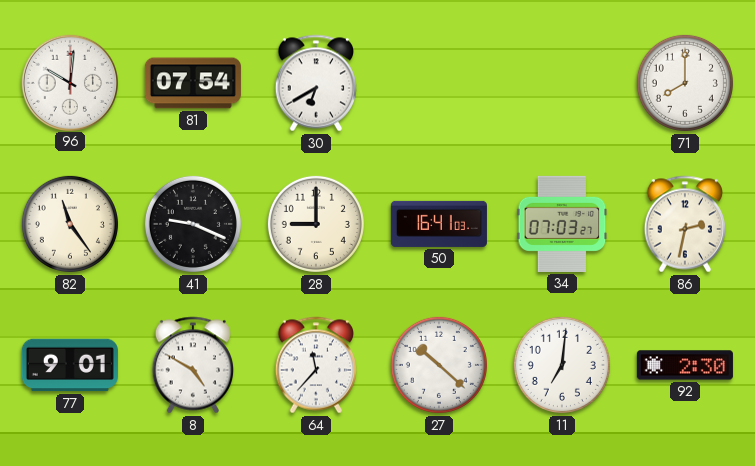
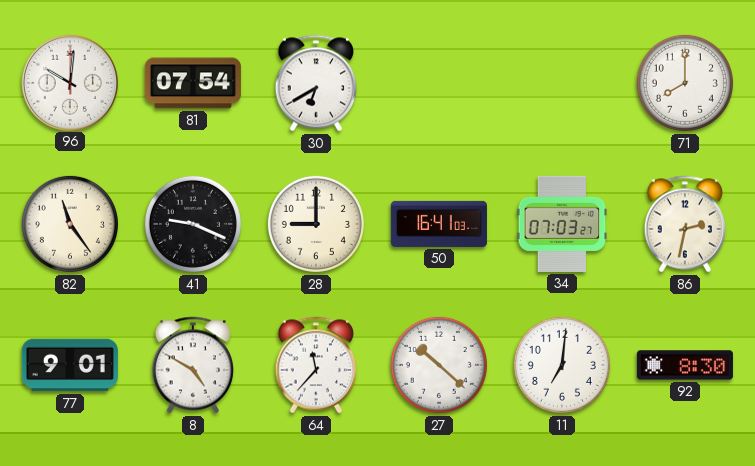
92: 2:30 -> 8:30
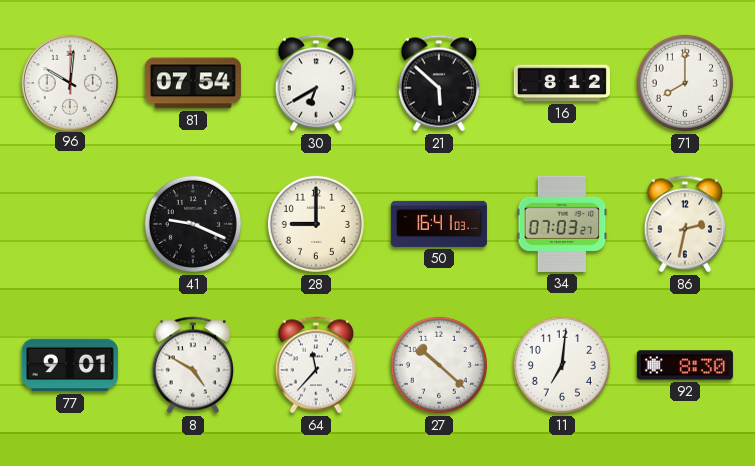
21: none -> 5:52
16: none -> 8:12
82: 11:24 -> none
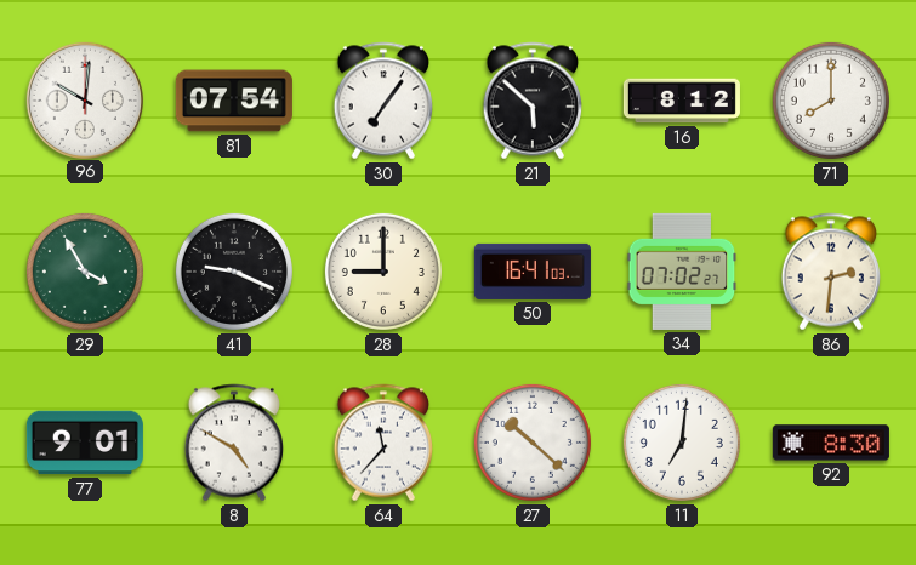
30: 6:40 -> 7:06
29: none -> 3:55
34: 07:03 -> 07:02
86: 2:32 -> 2:31
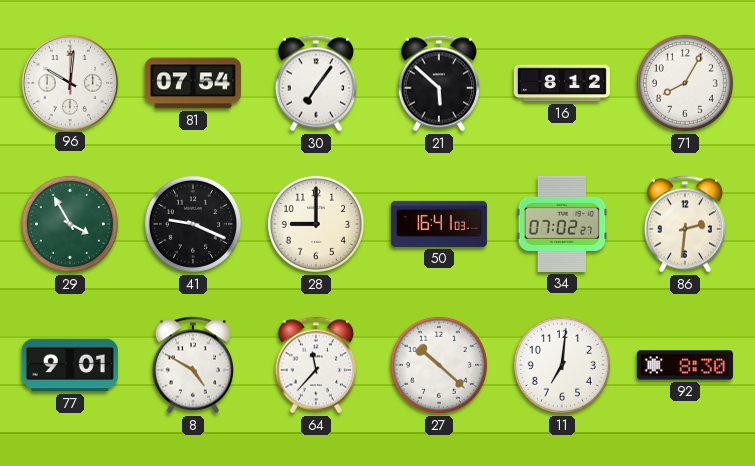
71: 8:00 -> 8:05
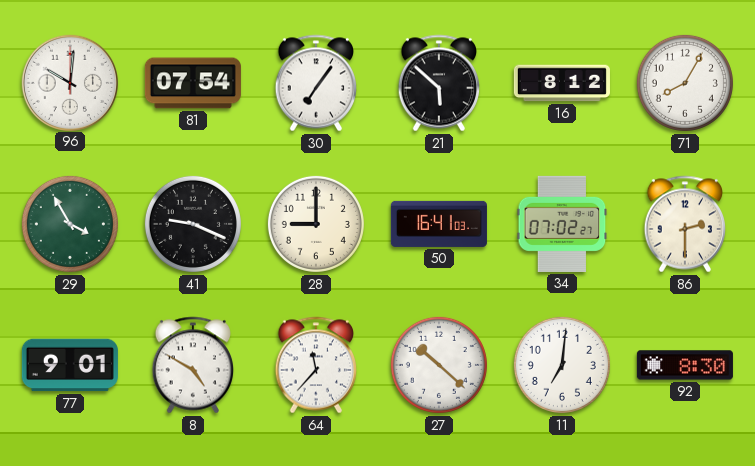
86: 2:31 -> 2:30
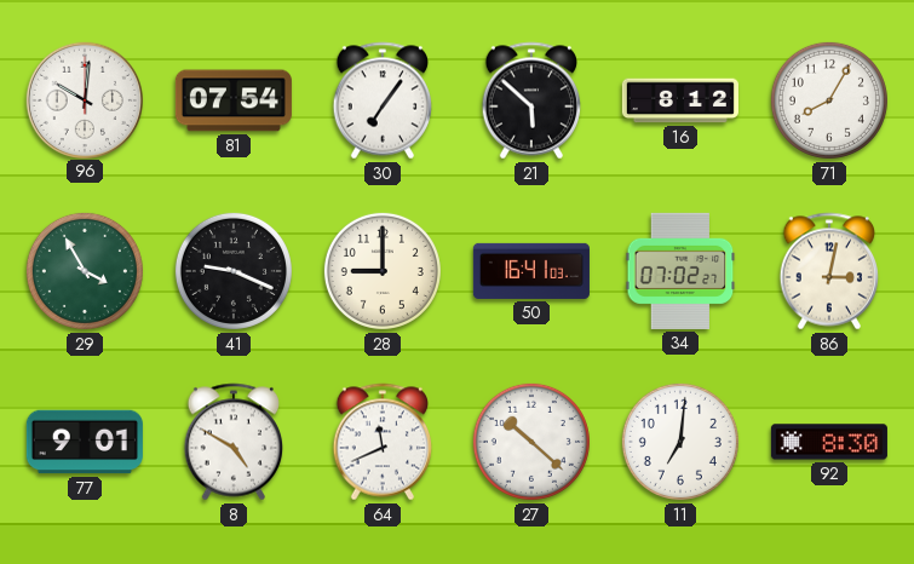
86: 2:30 -> 3:02
64: 11:37 -> 11:41
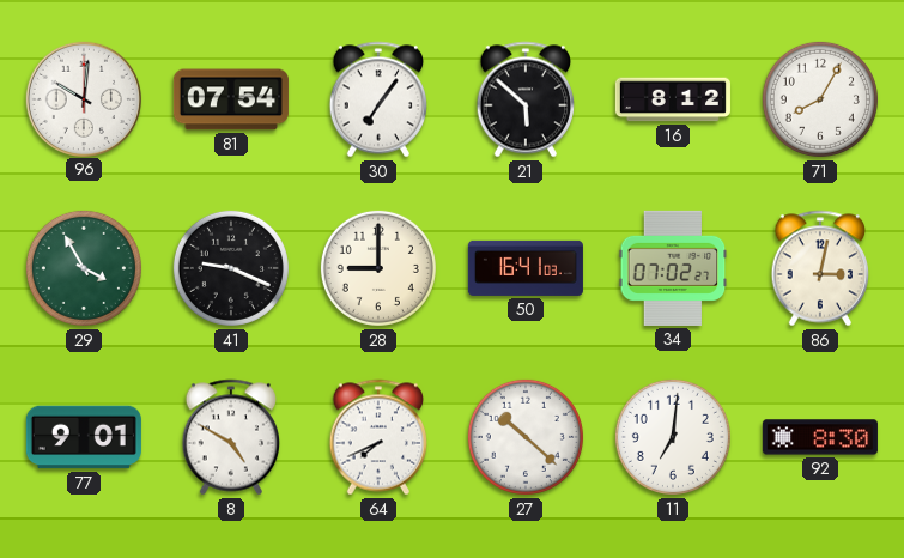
64: 11:41 -> 7:41
